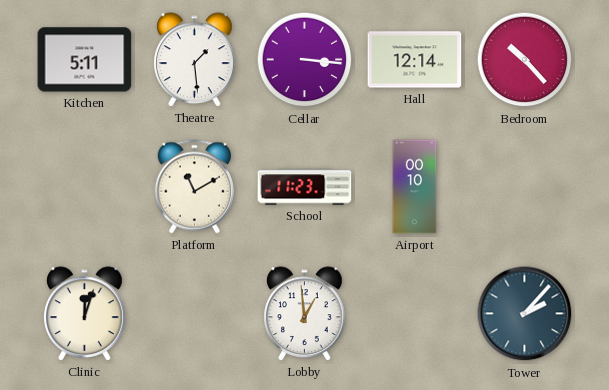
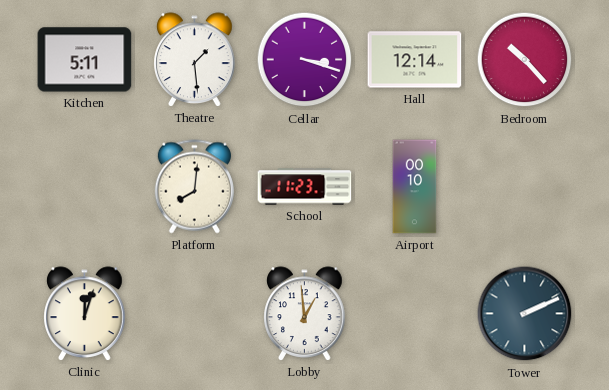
Cellar: 3:16 -> 3:18
Platform: 11:10 -> 8:01
Tower: 2:07 -> 2:11
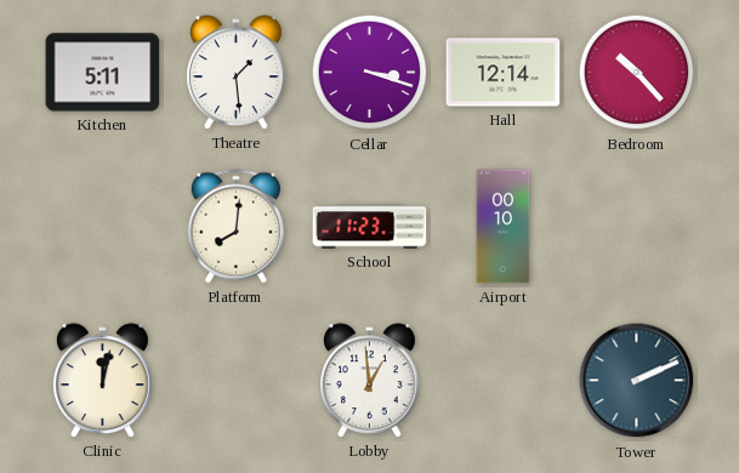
Clinic: 12:03 -> 12:02
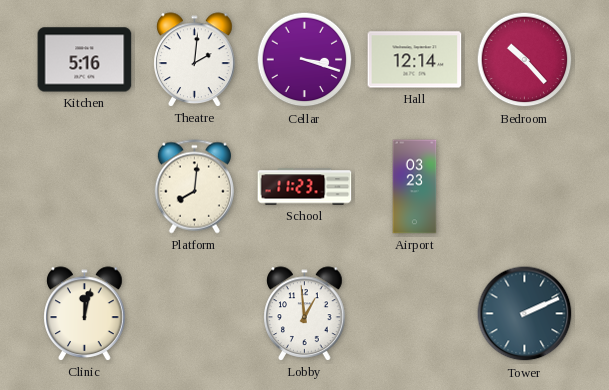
Kitchen: 5:11 -> 5:16
Theatre: 1:29 -> 2:01
Airport: 00:10 -> 03:23
